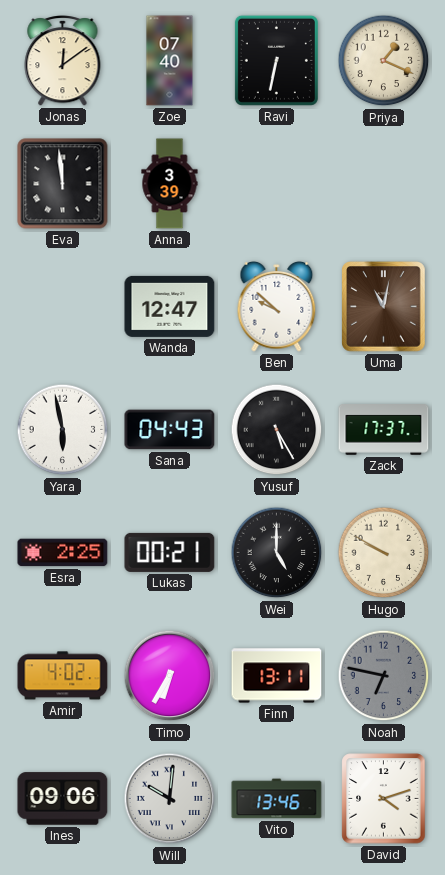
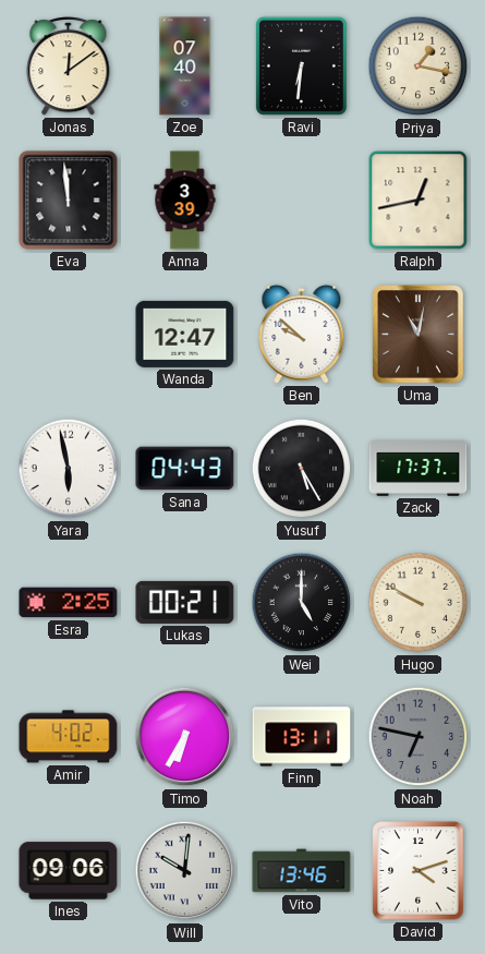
Ravi: 6:32 -> 6:31
Priya: 1:19 -> 1:17
Ralph: none -> 12:43
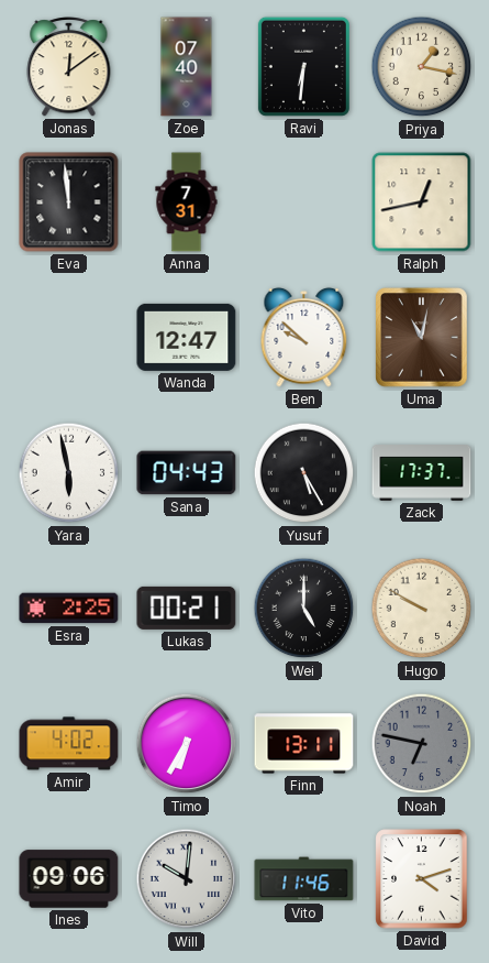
Anna: 3:39 -> 7:31
Vito: 13:46 -> 11:46
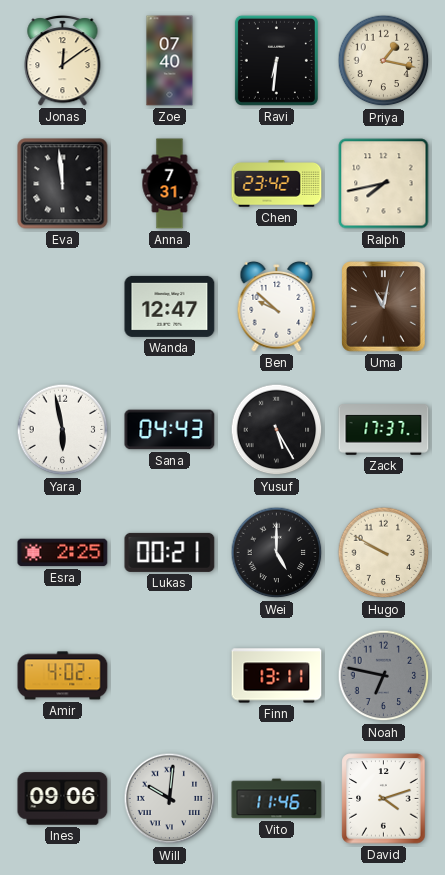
Chen: none -> 23:42
Ralph: 12:43 -> 7:43
Timo: 6:35 -> none
